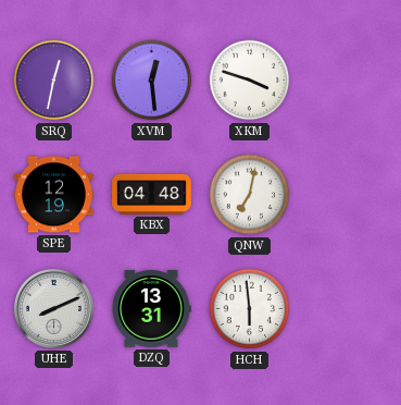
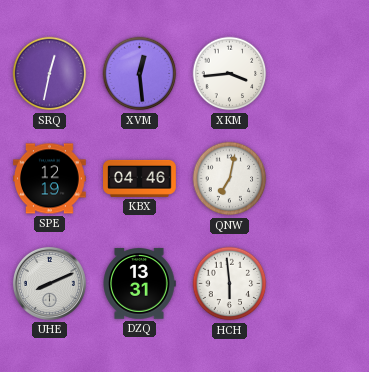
XKM: 3:48 -> 3:44
KBX: 04:48 -> 04:46
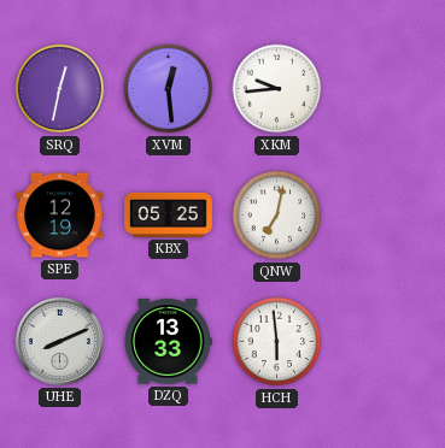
XKM: 3:44 -> 9:44
KBX: 04:46 -> 05:25
DZQ: 13:31 -> 13:33
